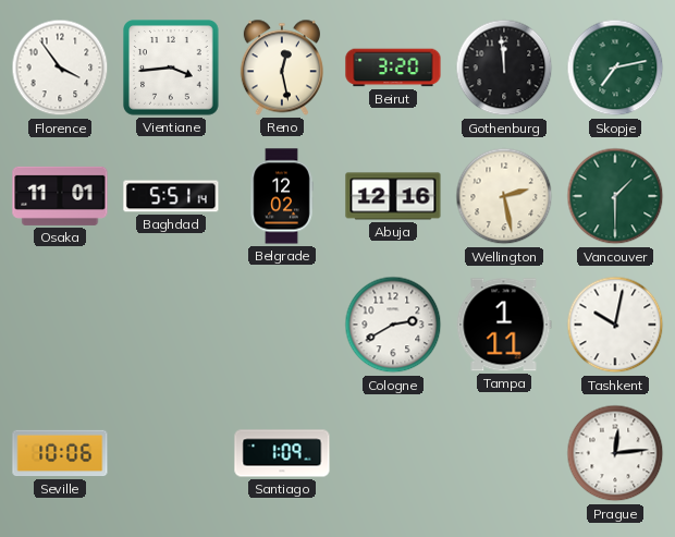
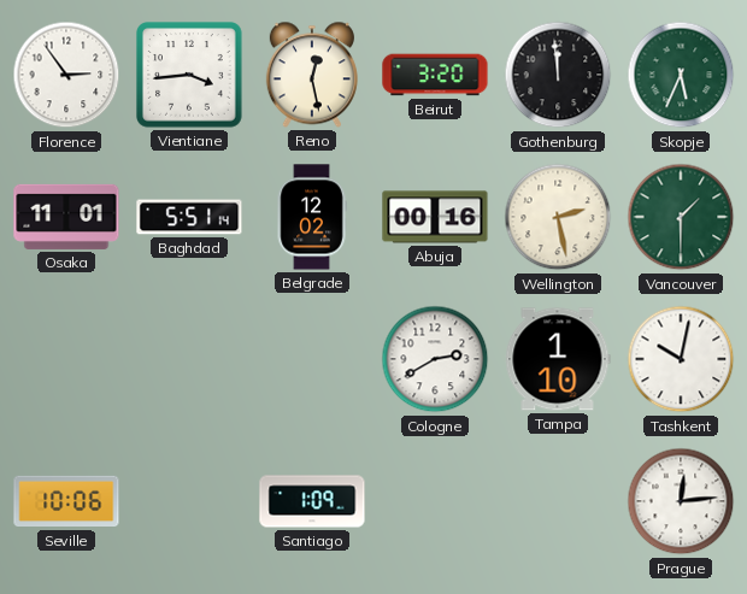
Florence: 3:54 -> 2:54
Skopje: 7:13 -> 5:34
Abuja: 12:16 -> 00:16
Tampa: 1:11 -> 1:10
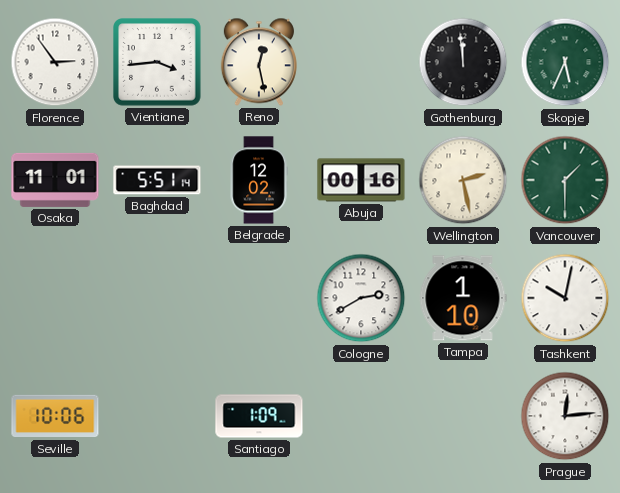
Beirut: 3:20 -> none
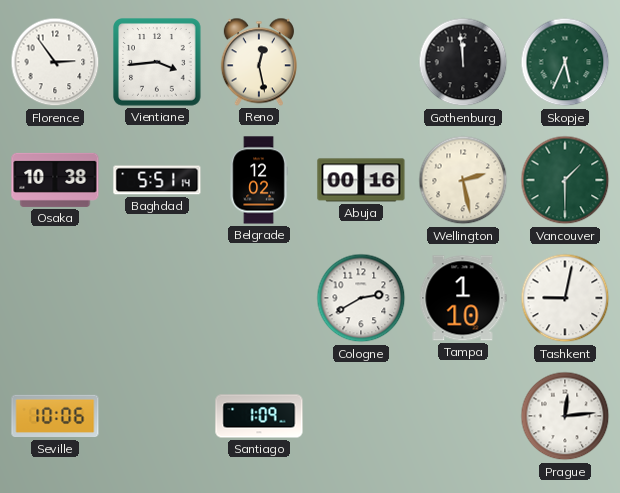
Osaka: 11:01 -> 10:38
Tashkent: 10:02 -> 9:02
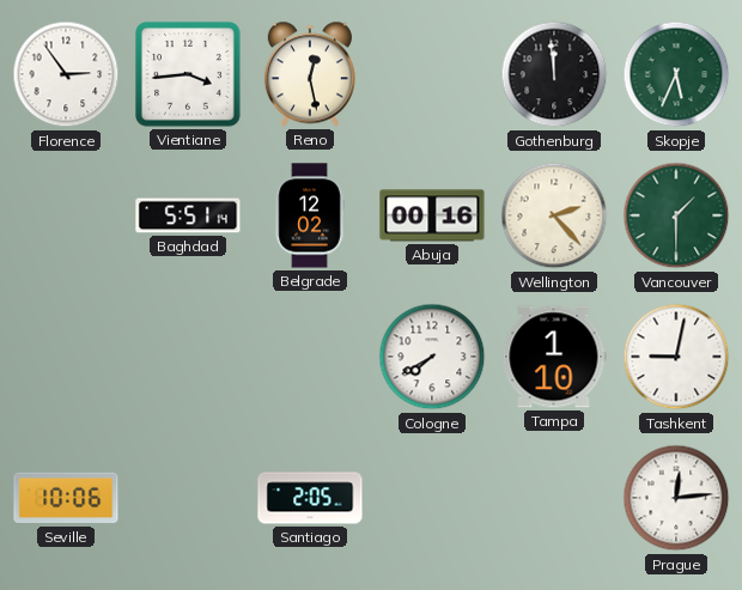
Osaka: 10:38 -> none
Wellington: 2:28 -> 2:23
Cologne: 2:40 -> 7:40
Santiago: 1:09 -> 2:05
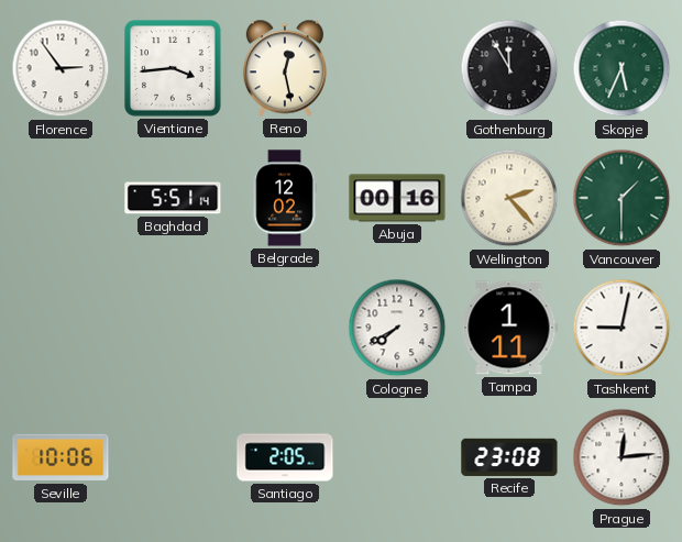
Gothenburg: 11:59 -> 11:55
Tampa: 1:10 -> 1:11
Recife: none -> 23:08
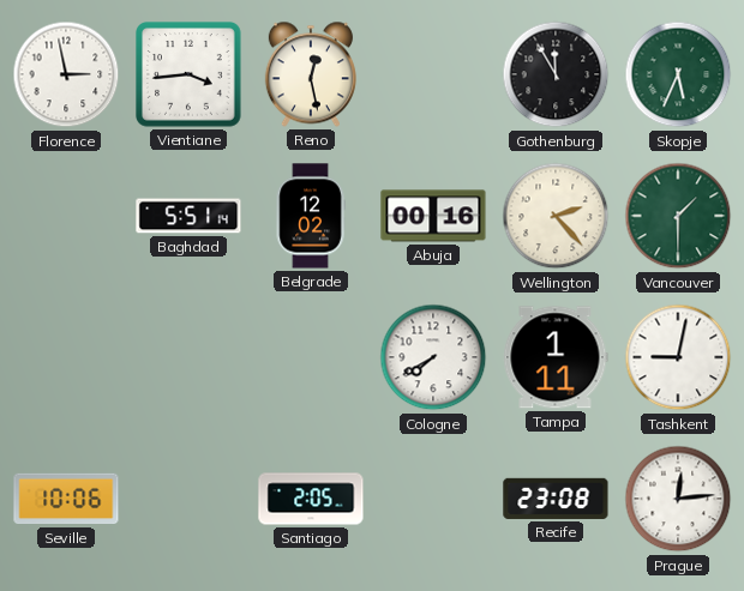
Florence: 2:54 -> 2:58
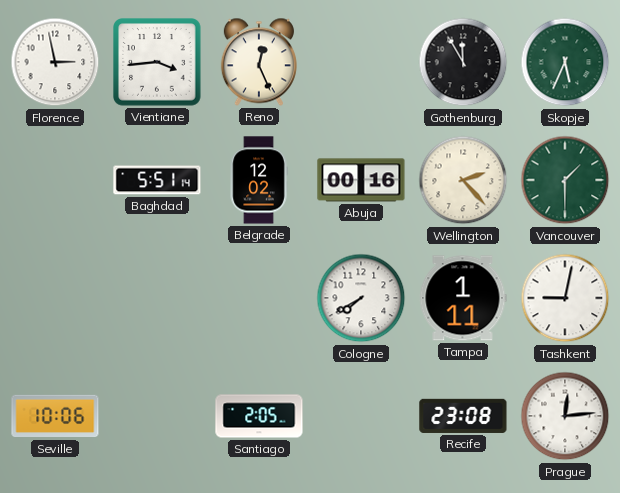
Reno: 12:28 -> 12:26
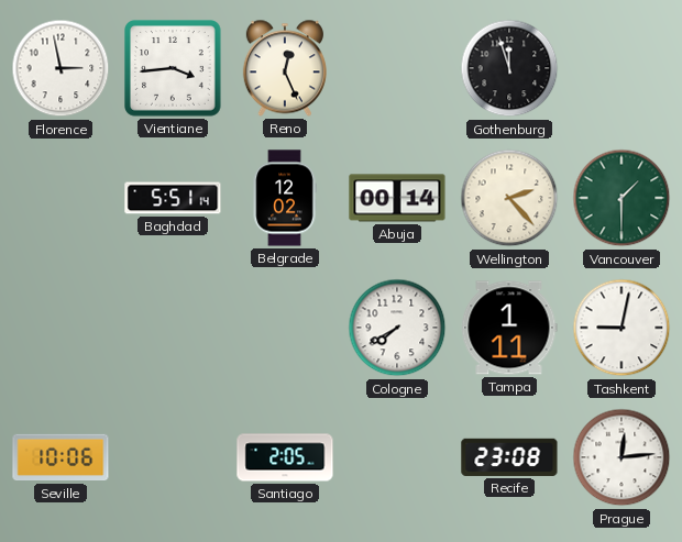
Gothenburg: 11:55 -> 11:57
Skopje: 5:34 -> none
Abuja: 00:16 -> 00:14
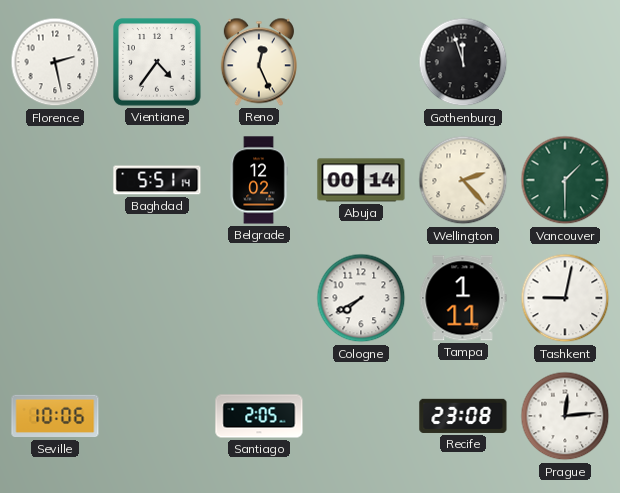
Florence: 2:58 -> 2:28
Vientiane: 3:44 -> 4:36
